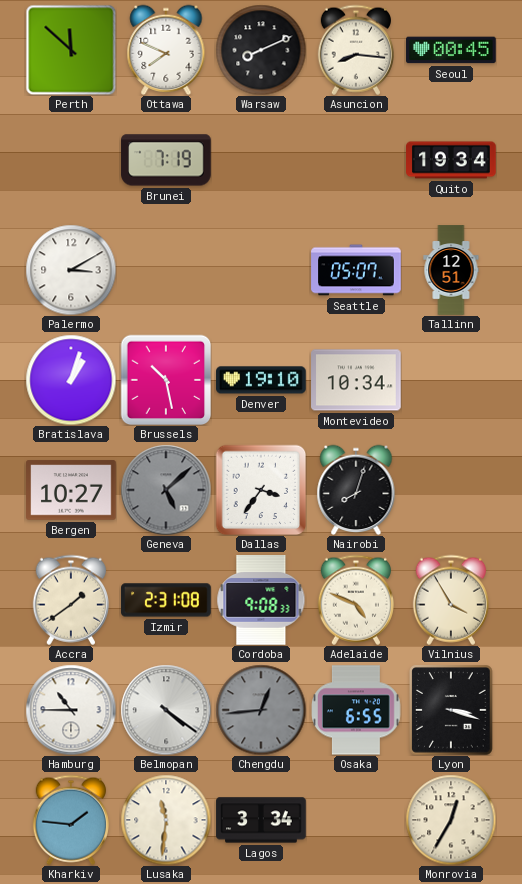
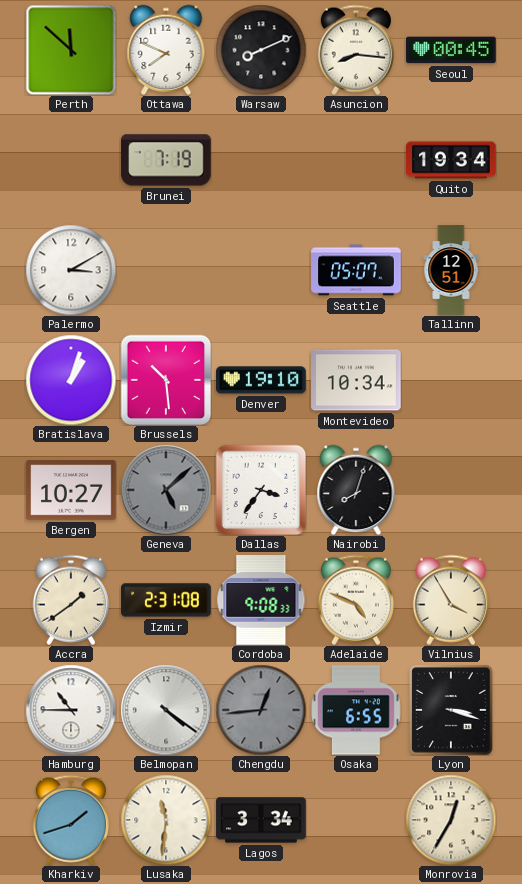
Brussels: 10:28 -> 10:29
Kharkiv: 1:46 -> 1:42
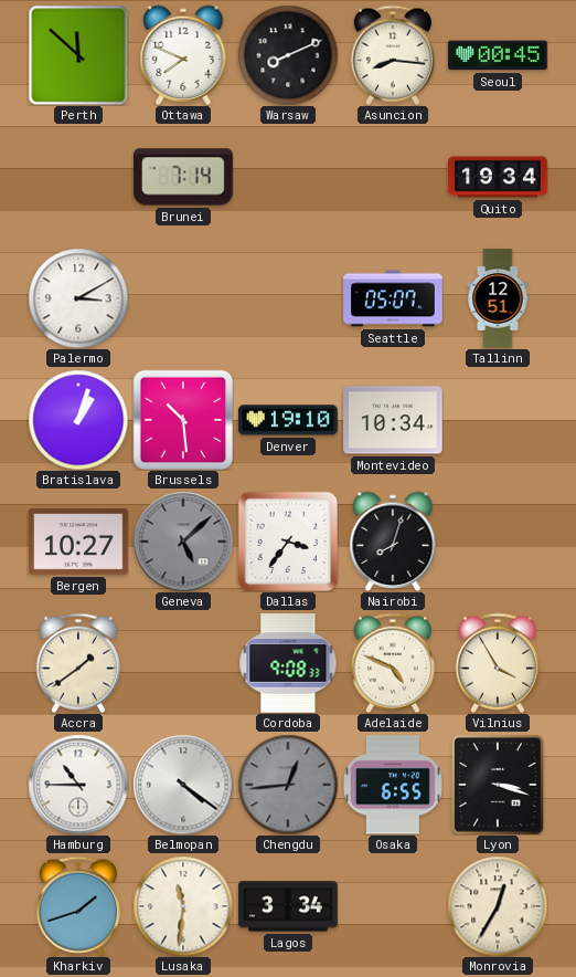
Brunei: 7:19 -> 7:14
Izmir: 2:31 -> none
